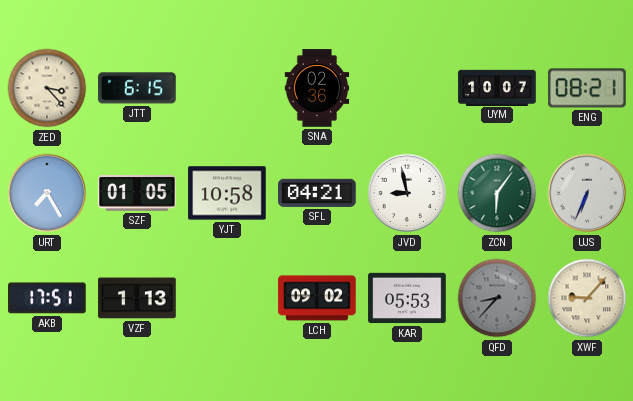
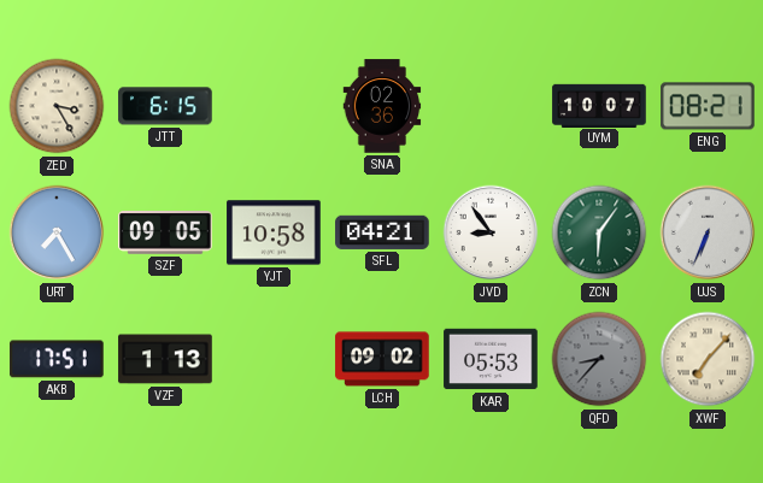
ZED: 3:23 -> 3:25
SZF: 01:05 -> 09:05
JVD: 8:58 -> 8:54
XWF: 9:07 -> 7:07
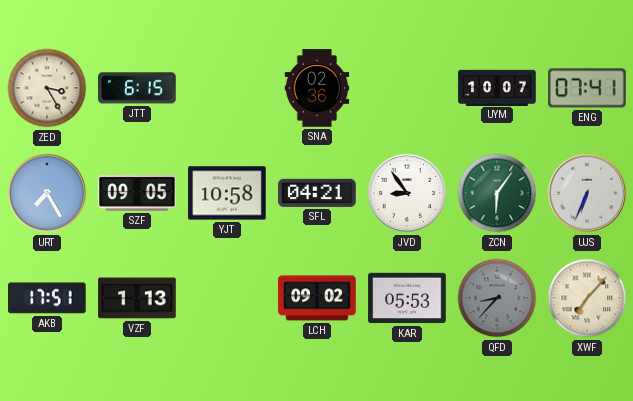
ENG: 08:21 -> 07:41
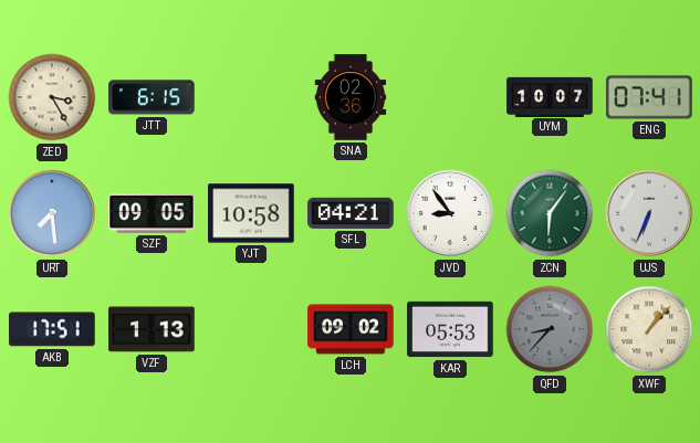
URT: 7:25 -> 7:29
XWF: 7:07 -> 1:07
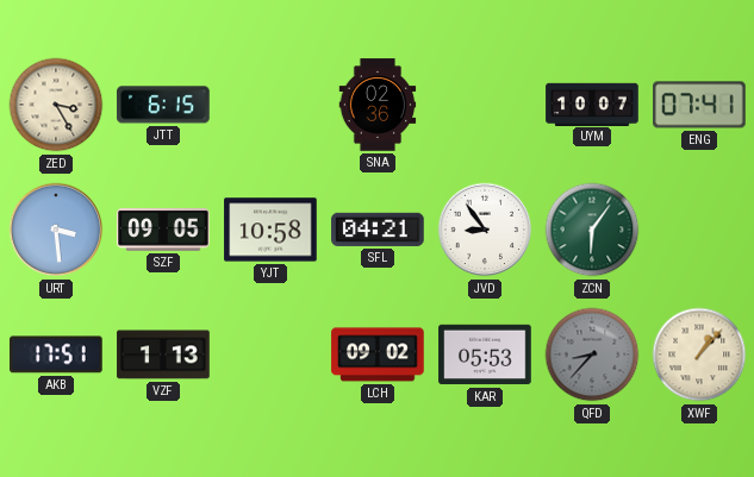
URT: 7:29 -> 3:29
UJS: 6:34 -> none
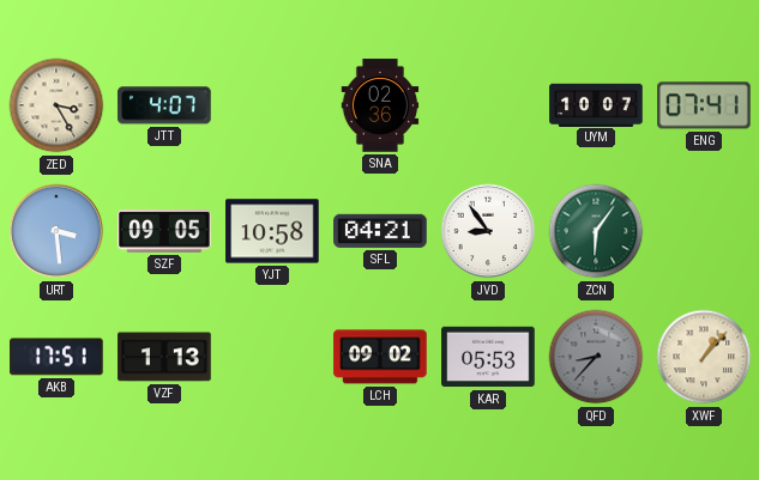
JTT: 6:15 -> 4:07
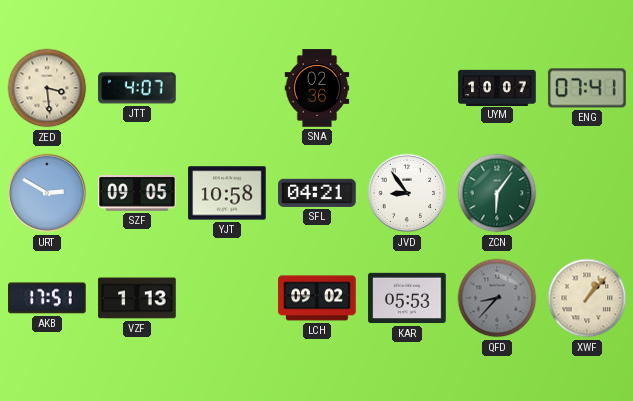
ZED: 3:25 -> 3:29
URT: 3:29 -> 2:50
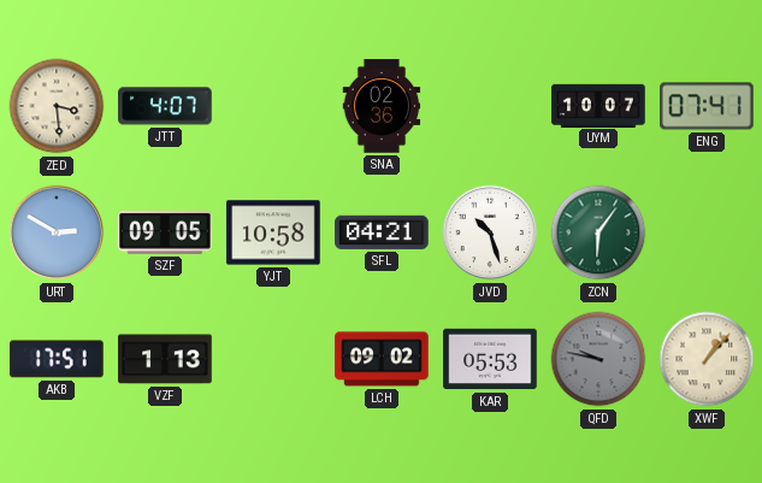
JVD: 8:54 -> 10:27
QFD: 8:37 -> 9:47
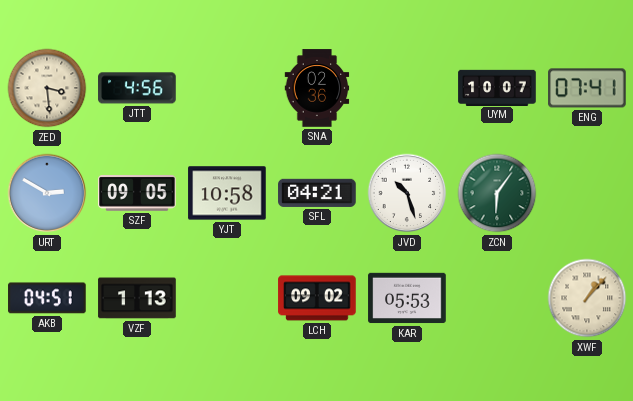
JTT: 4:07 -> 4:56
AKB: 17:51 -> 04:51
QFD: 9:47 -> none
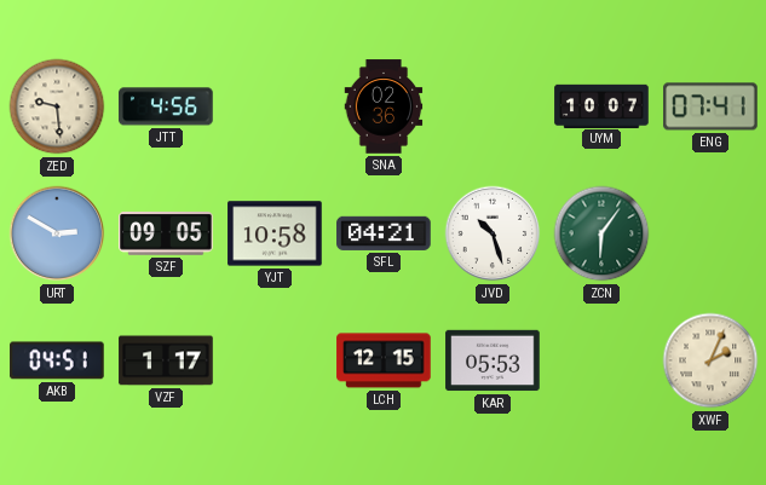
ZED: 3:29 -> 9:29
VZF: 1:13 -> 1:17
LCH: 09:02 -> 12:15
XWF: 1:07 -> 2:04
